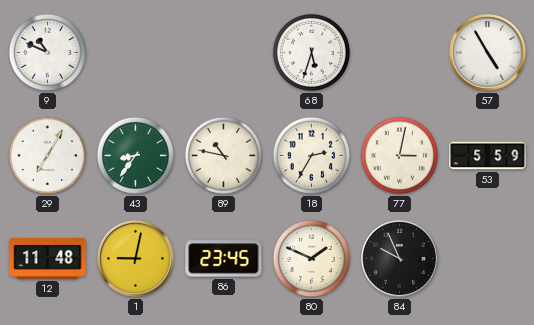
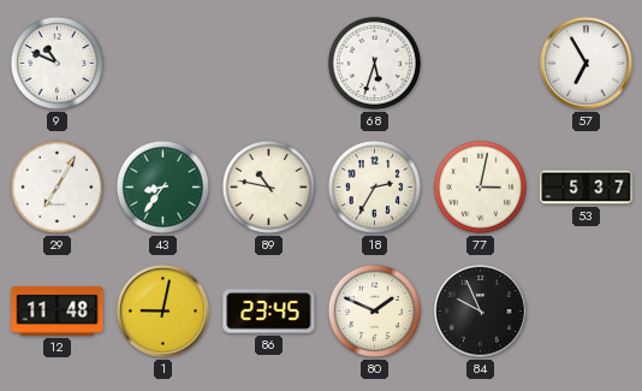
57: 4:55 -> 6:55
53: 5:59 -> 5:37
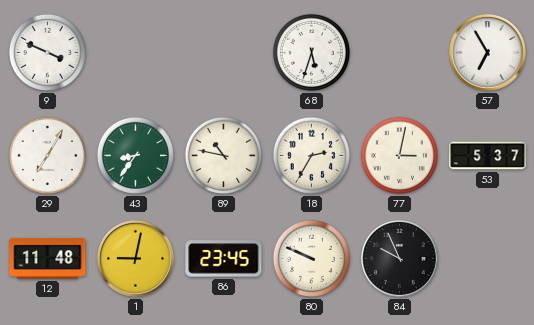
9: 10:49 -> 3:49
80: 1:49 -> 9:49
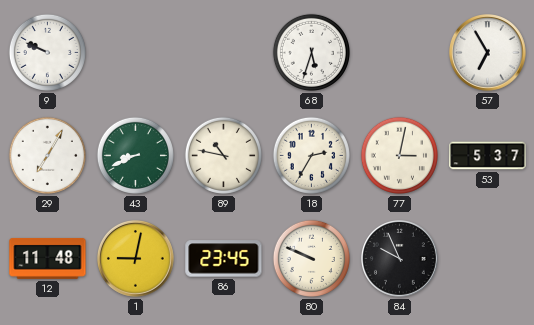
9: 3:49 -> 9:49
43: 8:36 -> 8:41
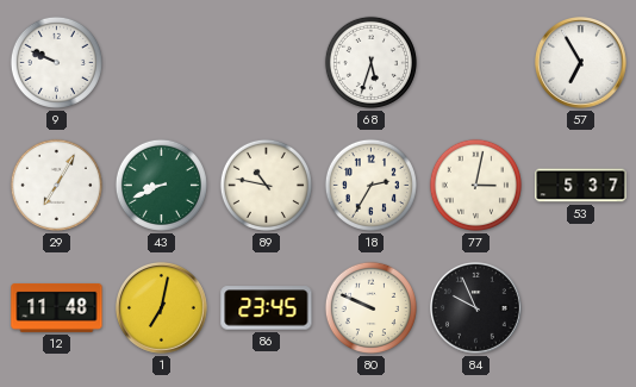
1: 9:02 -> 7:02
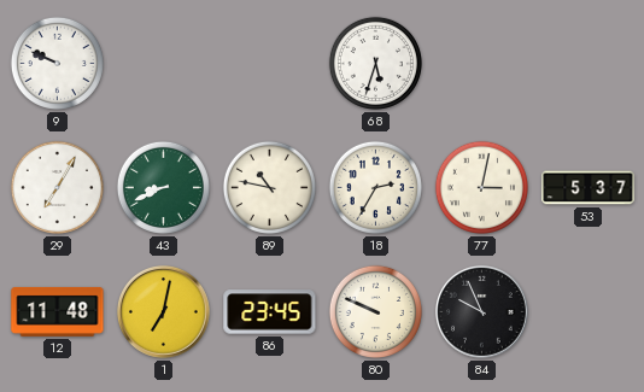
57: 6:55 -> none
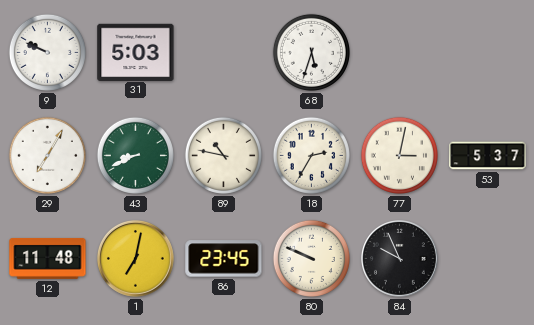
31: none -> 5:03
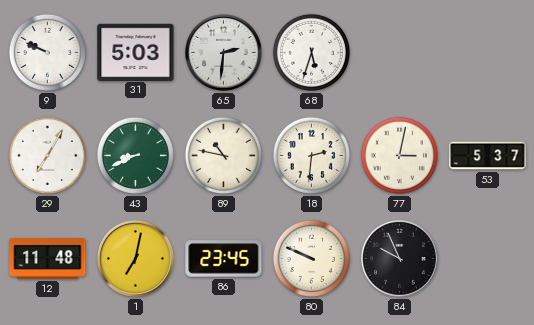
65: none -> 2:31
18: 2:35 -> 2:31
